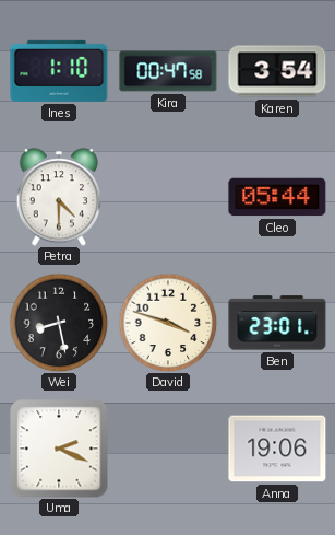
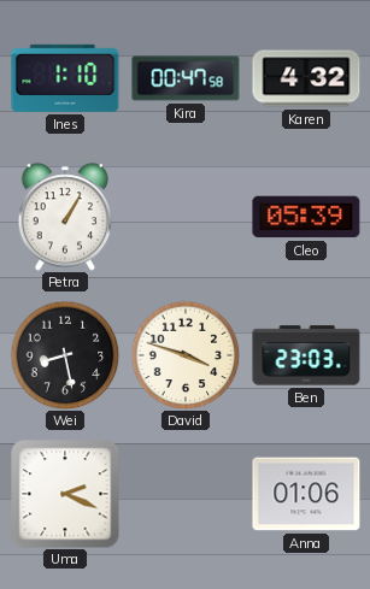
Karen: 3:54 -> 4:32
Petra: 4:30 -> 1:05
Cleo: 05:44 -> 05:39
Ben: 23:01 -> 23:03
Anna: 19:06 -> 01:06
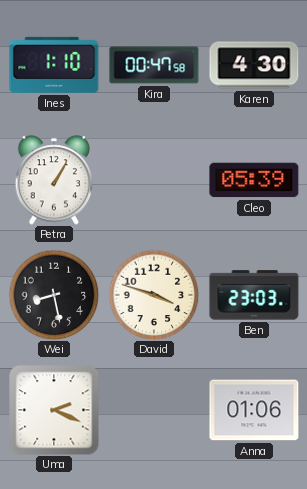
Karen: 4:32 -> 4:30
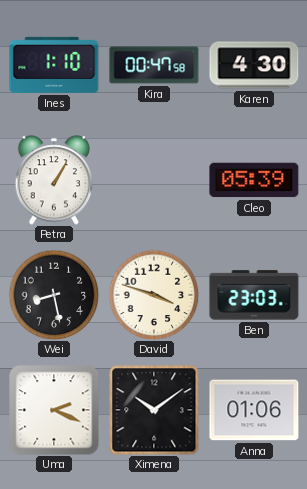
Ximena: none -> 10:09
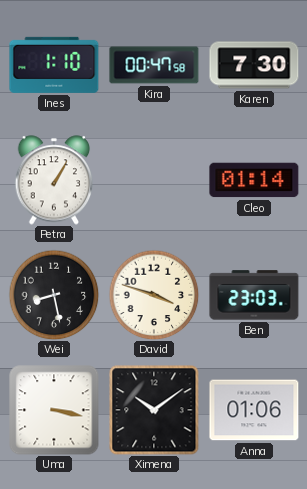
Karen: 4:30 -> 7:30
Cleo: 05:39 -> 01:14
Uma: 2:19 -> 3:17
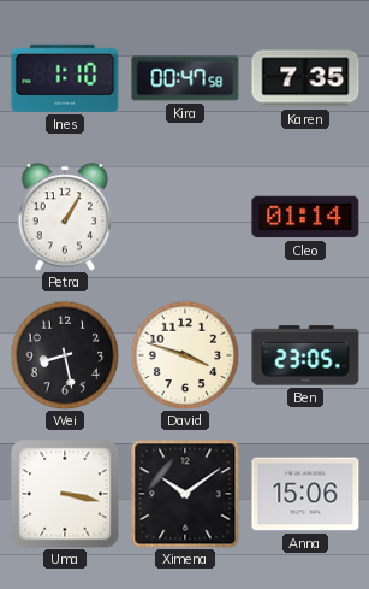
Karen: 7:30 -> 7:35
Ben: 23:03 -> 23:05
Anna: 01:06 -> 15:06
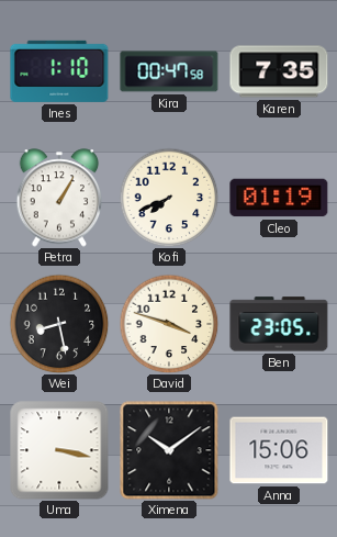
Kofi: none -> 7:41
Cleo: 01:14 -> 01:19
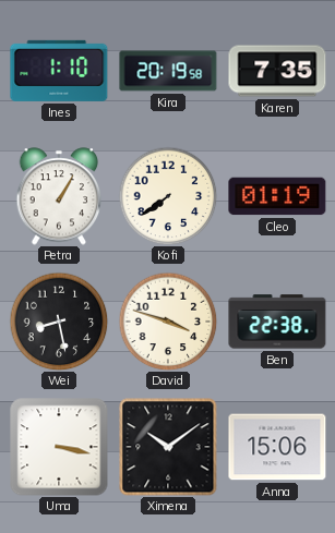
Kira: 00:47 -> 20:19
Kofi: 7:41 -> 7:39
Ben: 23:05 -> 22:38
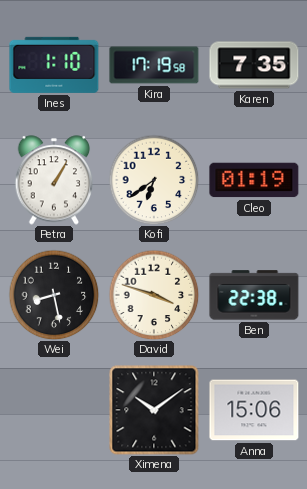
Kira: 20:19 -> 17:19
Kofi: 7:39 -> 6:39
Uma: 3:17 -> none
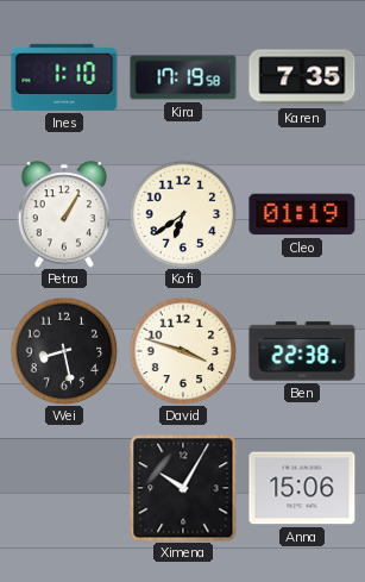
Ximena: 10:09 -> 10:05
